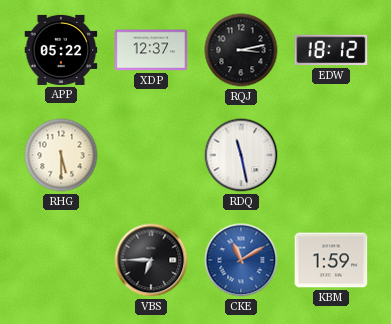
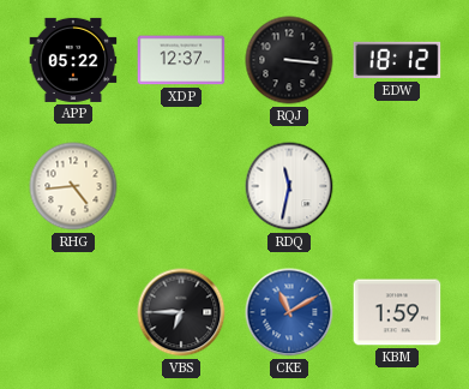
RQJ: 3:13 -> 3:16
RHG: 5:30 -> 4:44
RDQ: 11:28 -> 11:32
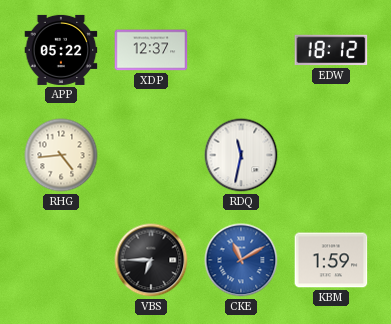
RQJ: 3:16 -> none
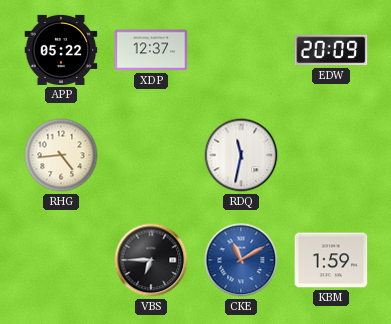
EDW: 18:12 -> 20:09
